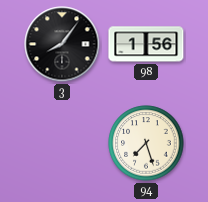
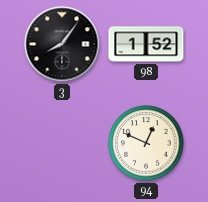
98: 1:56 -> 1:52
94: 7:27 -> 12:49
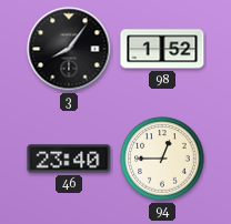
46: none -> 23:40
94: 12:49 -> 12:45
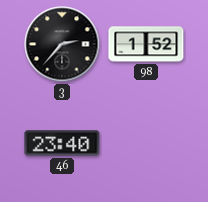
3: 8:06 -> 2:37
94: 12:45 -> none
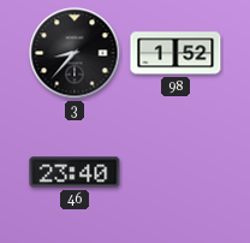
3: 2:37 -> 8:37
